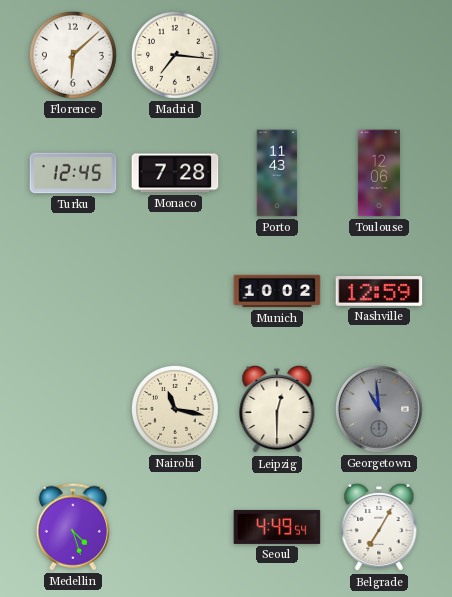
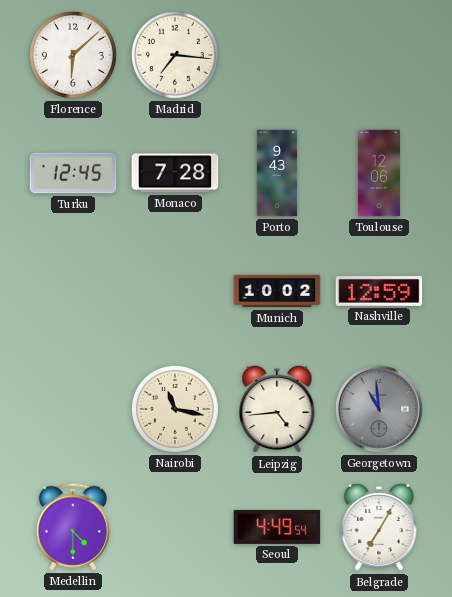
Porto: 11:43 -> 9:43
Leipzig: 12:30 -> 4:44
Medellin: 4:27 -> 4:30
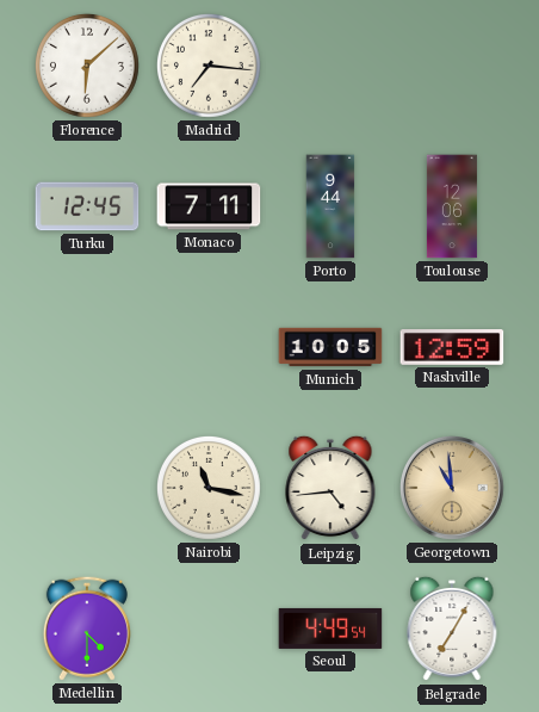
Monaco: 7:28 -> 7:11
Porto: 9:43 -> 9:44
Munich: 10:02 -> 10:05
Georgetown dial: grey -> champagne
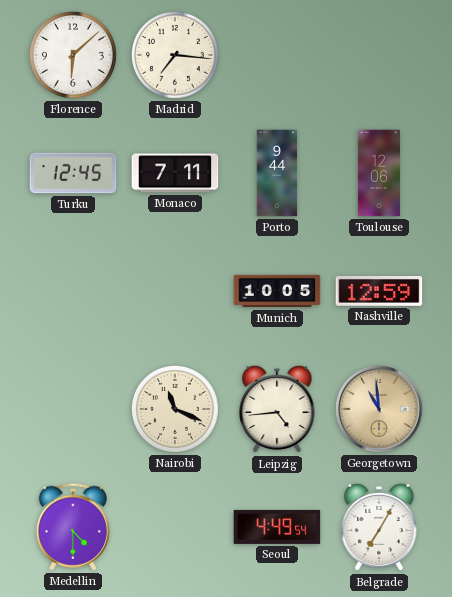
Nairobi: 11:17 -> 11:19
